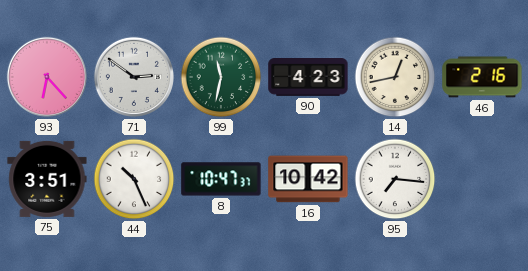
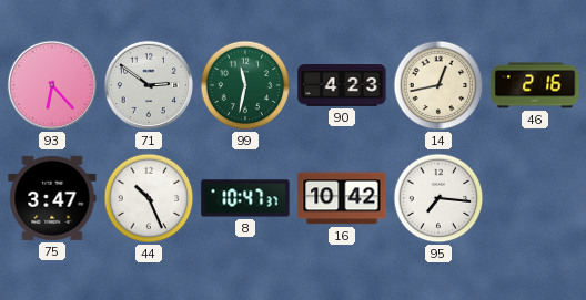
75: 3:51 -> 3:47
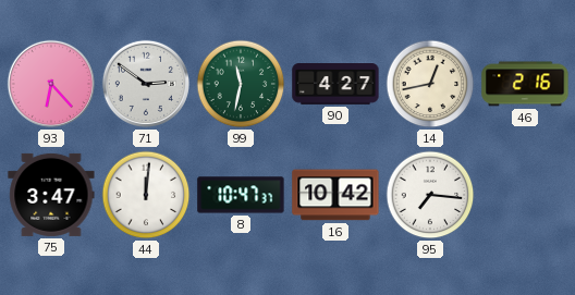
90: 4:23 -> 4:27
44: 10:26 -> 12:01
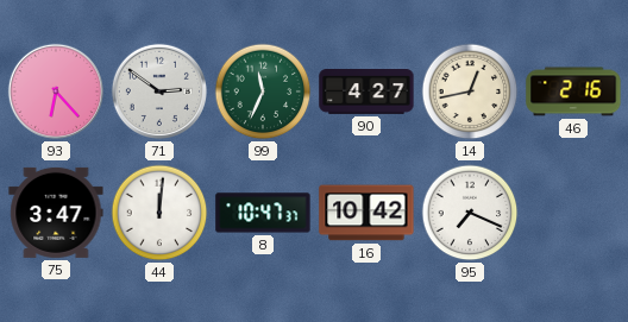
99: 11:32 -> 11:34
95: 7:16 -> 7:19
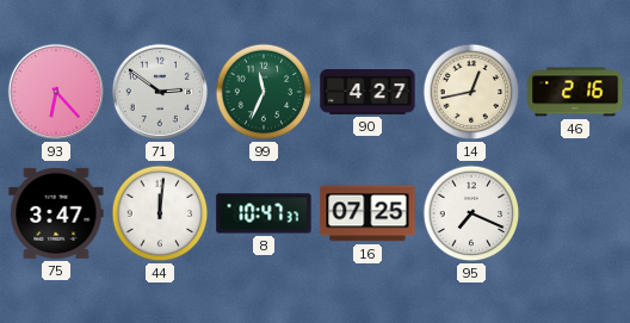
16: 10:42 -> 07:25
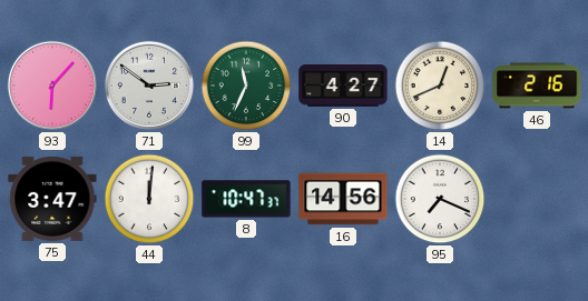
93: 6:23 -> 6:07
14: 12:43 -> 12:41
16: 07:25 -> 14:56
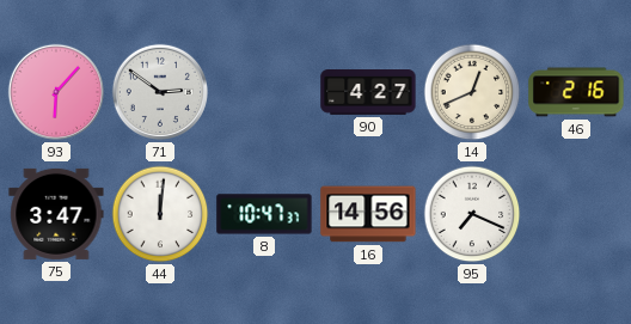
99: 11:34 -> none
